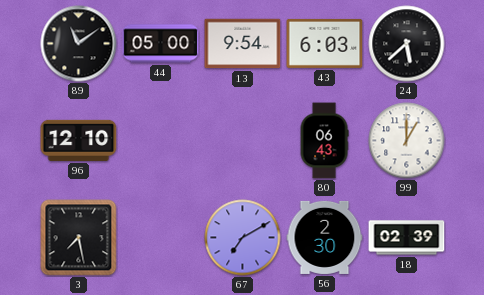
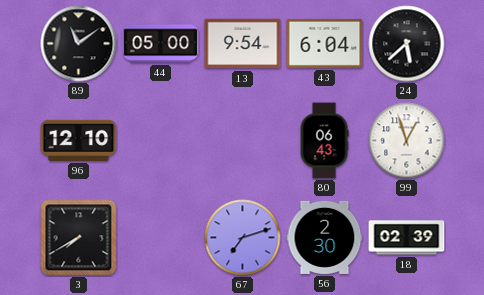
43: 6:03 -> 6:04
99: 1:00 -> 12:57
3: 7:28 -> 7:40
67: 7:10 -> 7:12
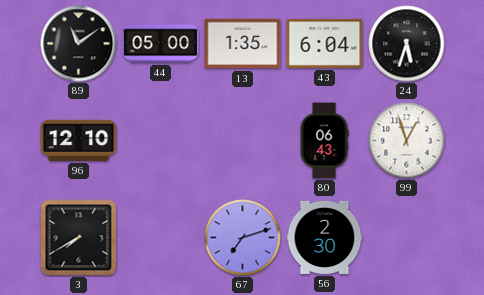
13: 9:54 -> 1:35
24: 5:38 -> 5:33
18: 02:39 -> none
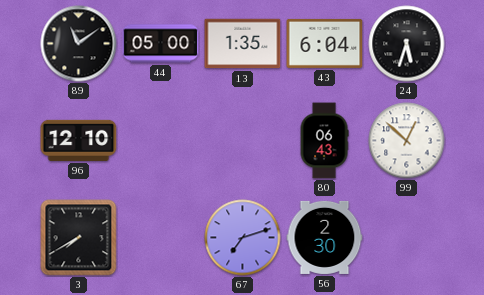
99: 12:57 -> 12:52
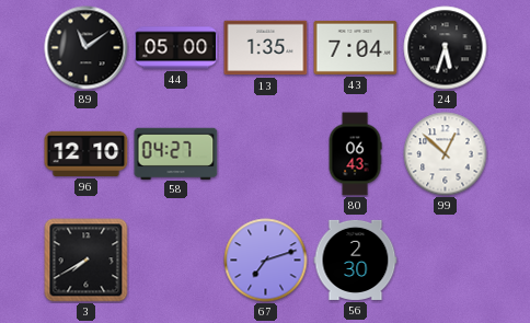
43: 6:04 -> 7:04
58: none -> 04:27
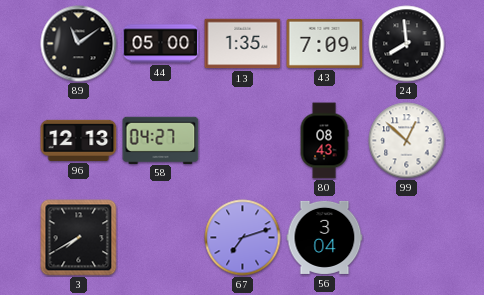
43: 7:04 -> 7:09
24: 5:33 -> 7:59
96: 12:10 -> 12:13
80: 06:43 -> 08:43
56: 2:30 -> 3:04
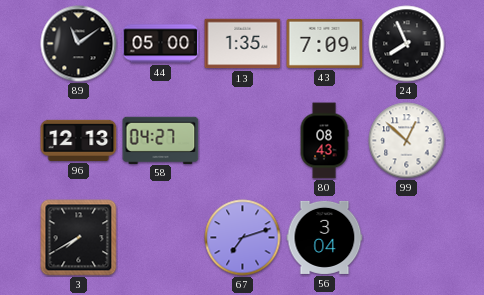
24: 7:59 -> 7:56
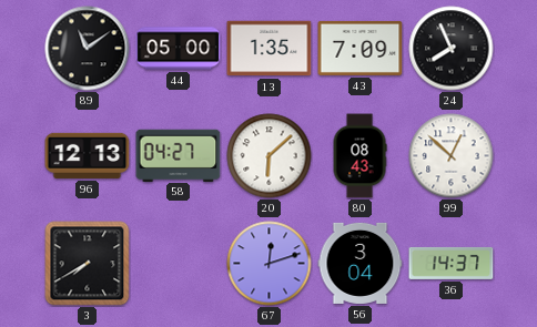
20: none -> 6:08
67: 7:12 -> 12:12
36: none -> 14:37
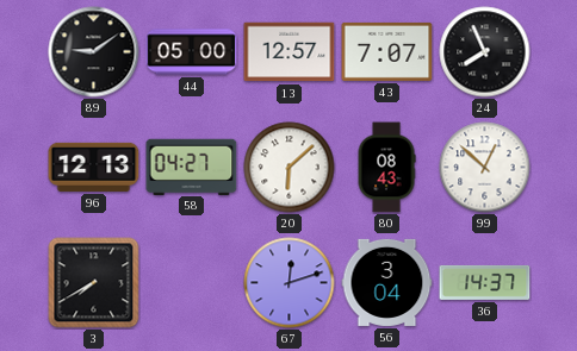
89: 11:09 -> 9:09
13: 1:35 -> 12:57
43: 7:09 -> 7:07
